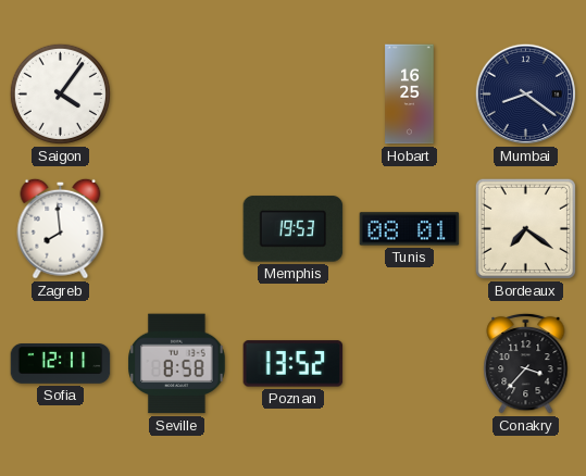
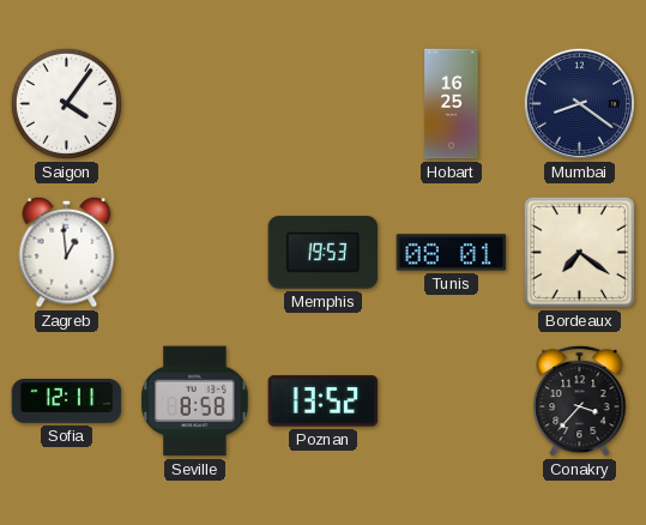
Zagreb: 7:59 -> 12:59
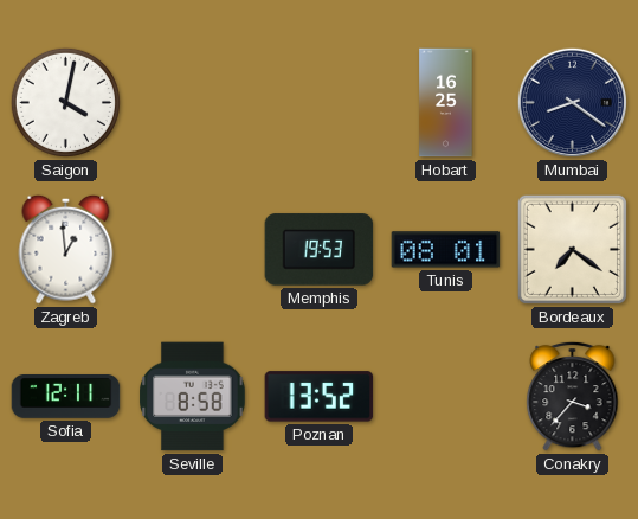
Saigon: 4:06 -> 4:02
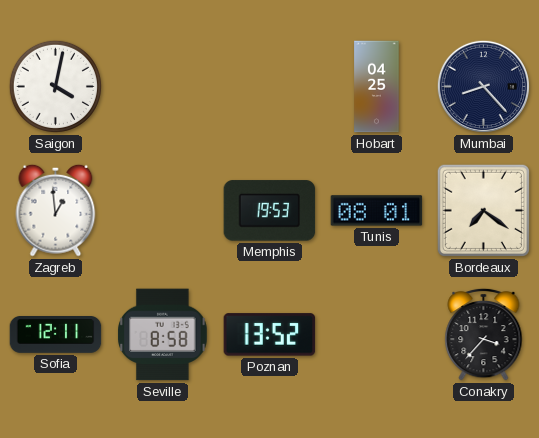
Hobart: 16:25 -> 04:25
Mumbai: 8:21 -> 8:23
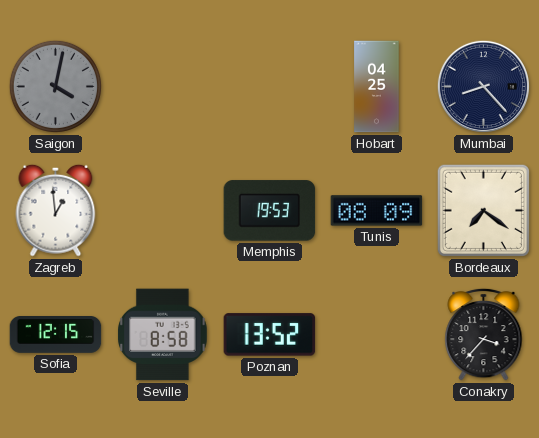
Saigon dial: white -> grey
Tunis: 08:01 -> 08:09
Sofia: 12:11 -> 12:15
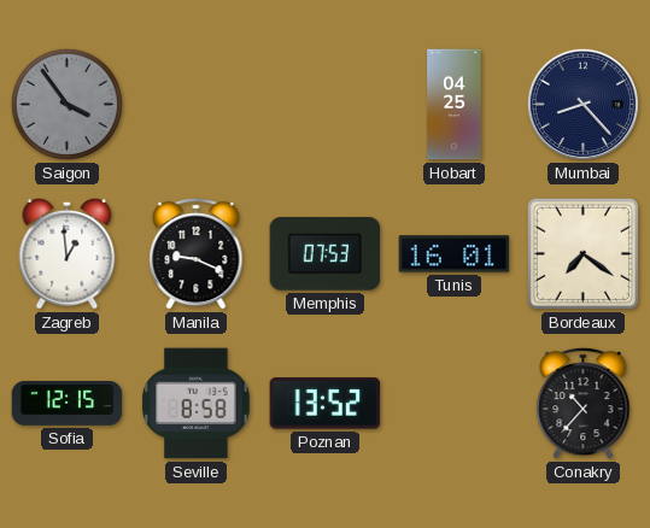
Saigon: 4:02 -> 3:54
Manila: none -> 9:19
Memphis: 19:53 -> 07:53
Tunis: 08:09 -> 16:01
Conakry: 3:37 -> 10:37
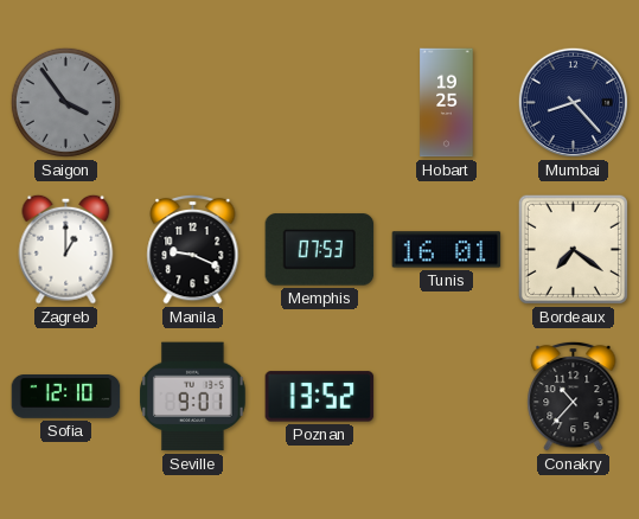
Hobart: 04:25 -> 19:25
Zagreb: 12:59 -> 1:00
Sofia: 12:15 -> 12:10
Seville: 8:58 -> 9:01
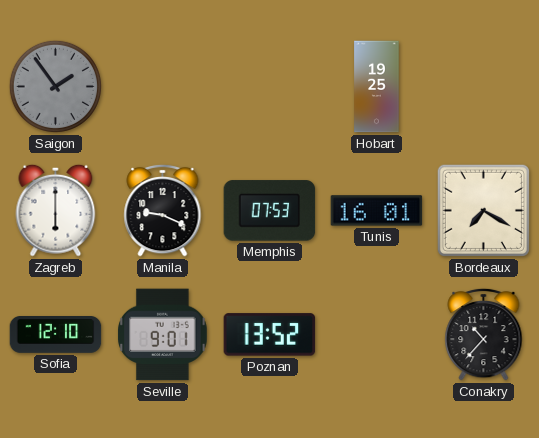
Saigon: 3:54 -> 1:54
Mumbai: 8:23 -> none
Zagreb: 1:00 -> 6:00
Bordeaux: 7:21 -> 7:20
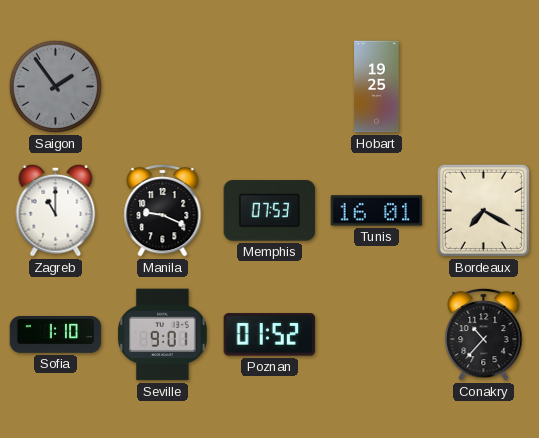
Zagreb: 6:00 -> 11:00
Sofia: 12:10 -> 1:10
Poznan: 13:52 -> 01:52
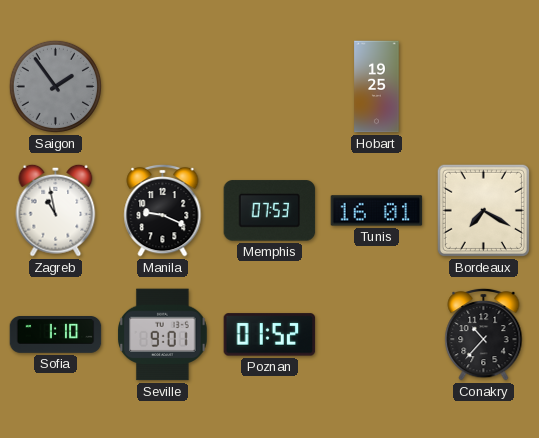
Zagreb: 11:00 -> 10:58
